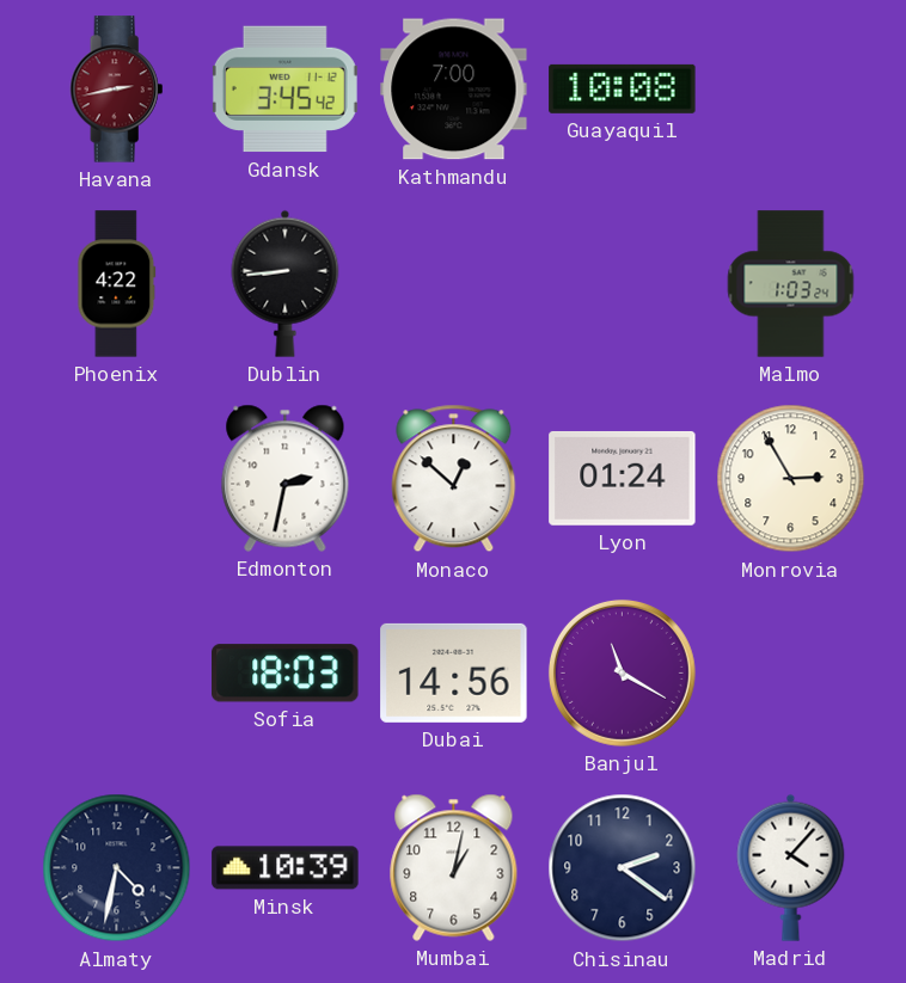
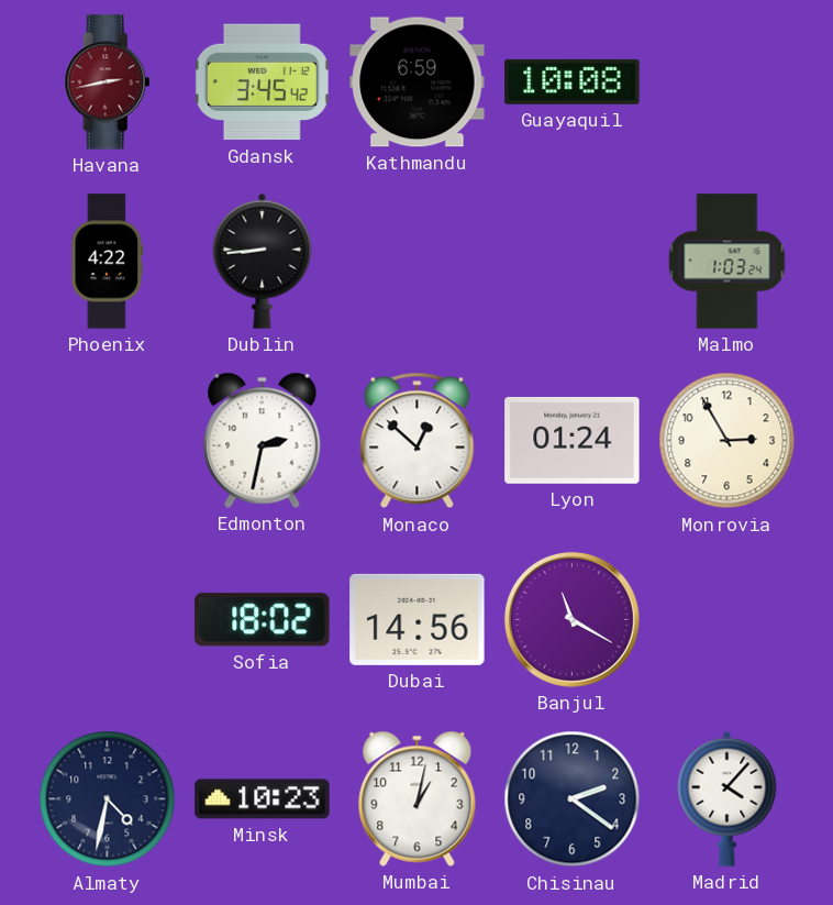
Kathmandu: 7:00 -> 6:59
Sofia: 18:03 -> 18:02
Minsk: 10:39 -> 10:23
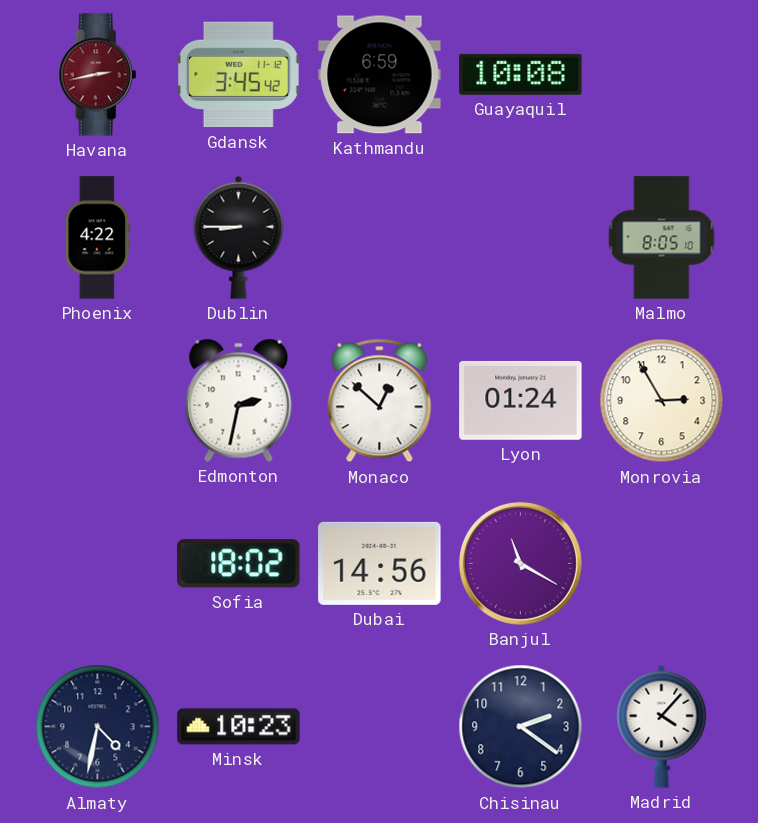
Dublin: 8:44 -> 8:45
Malmo: 1:03 -> 8:05
Mumbai: 1:02 -> none
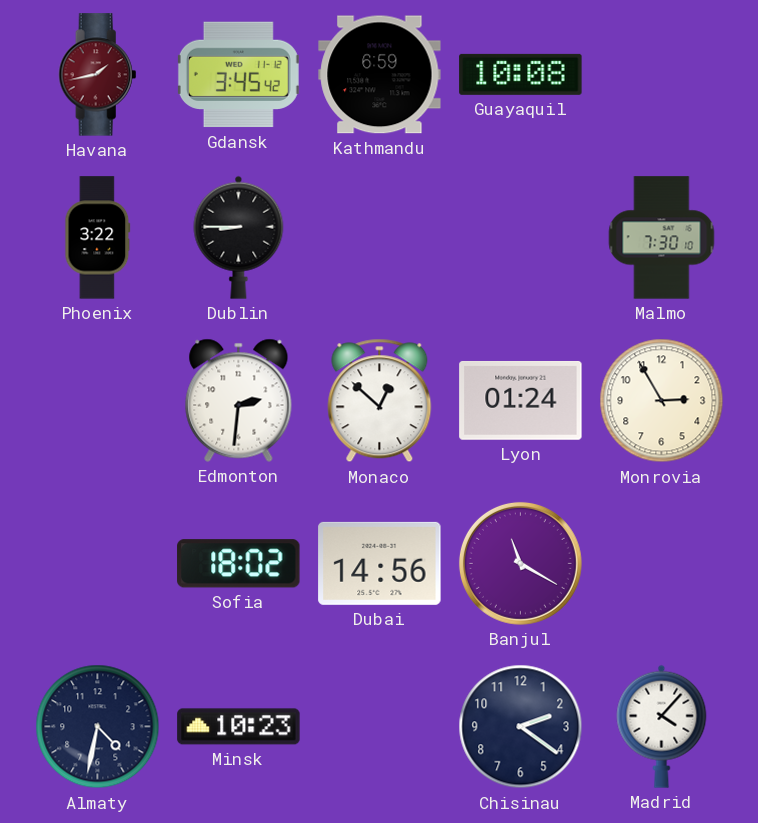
Havana: 2:43 -> 1:43
Phoenix: 4:22 -> 3:22
Malmo: 8:05 -> 7:30
Edmonton: 2:32 -> 2:31
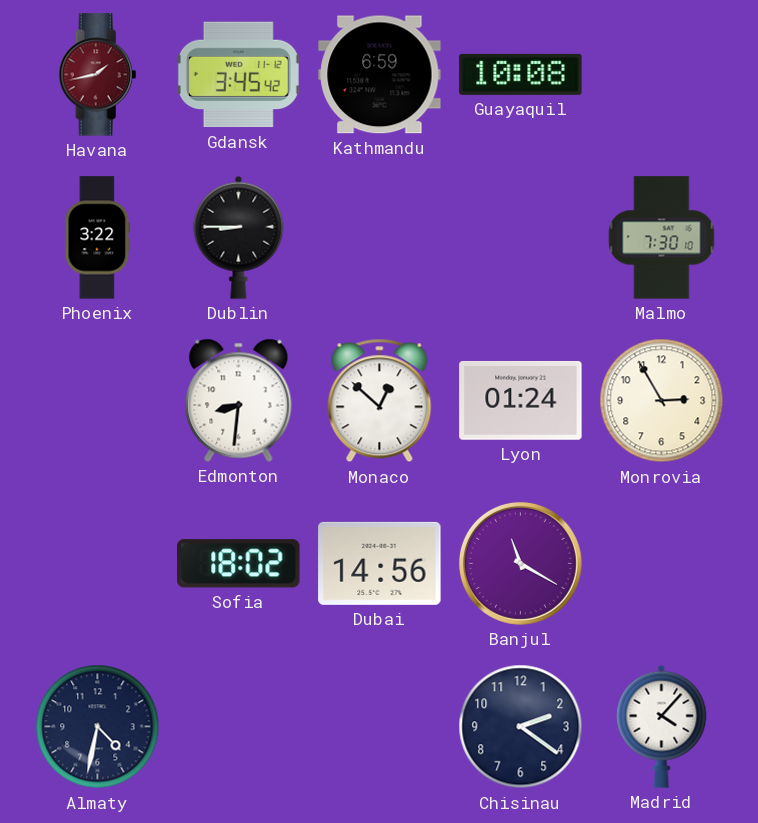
Edmonton: 2:31 -> 8:31
Minsk: 10:23 -> none
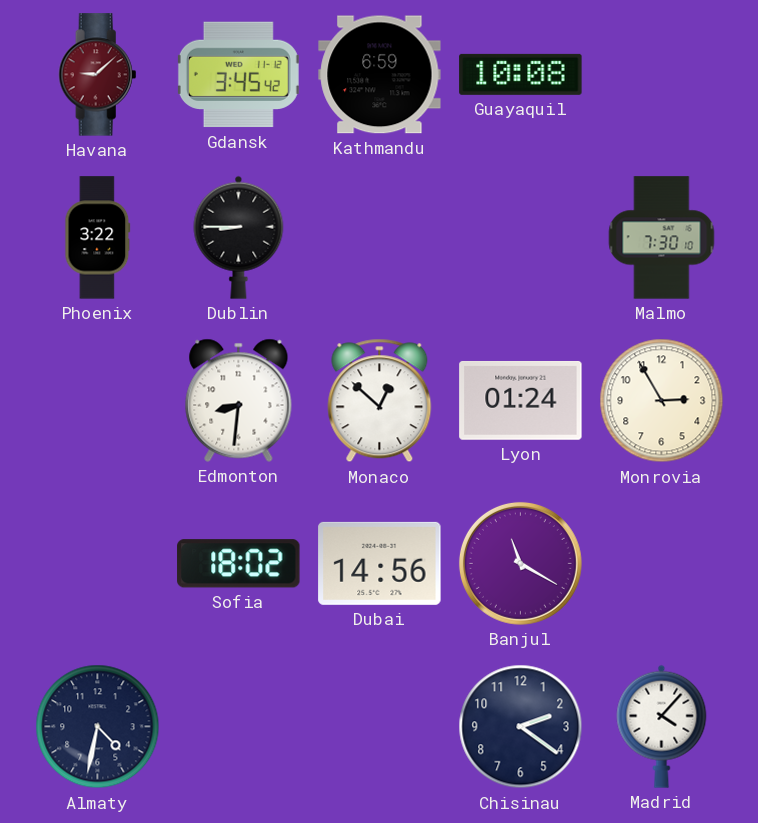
Havana: 1:43 -> 9:08
